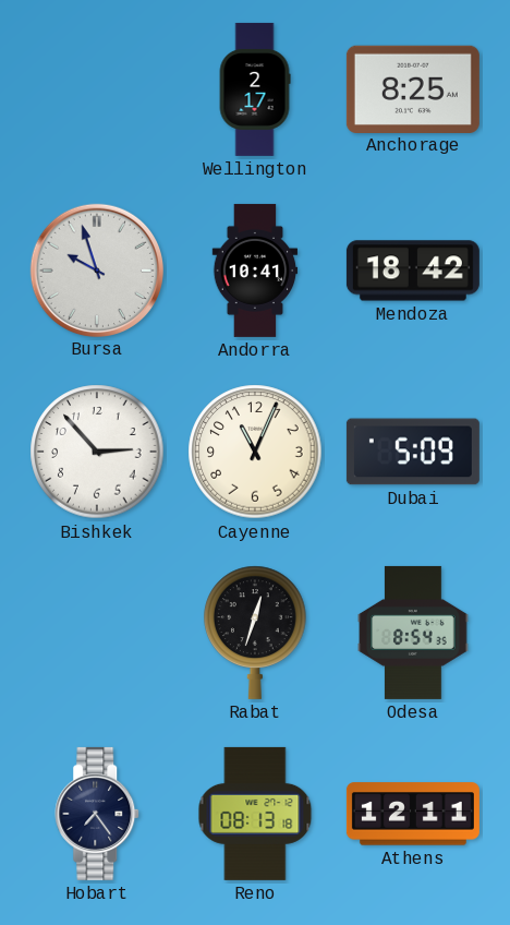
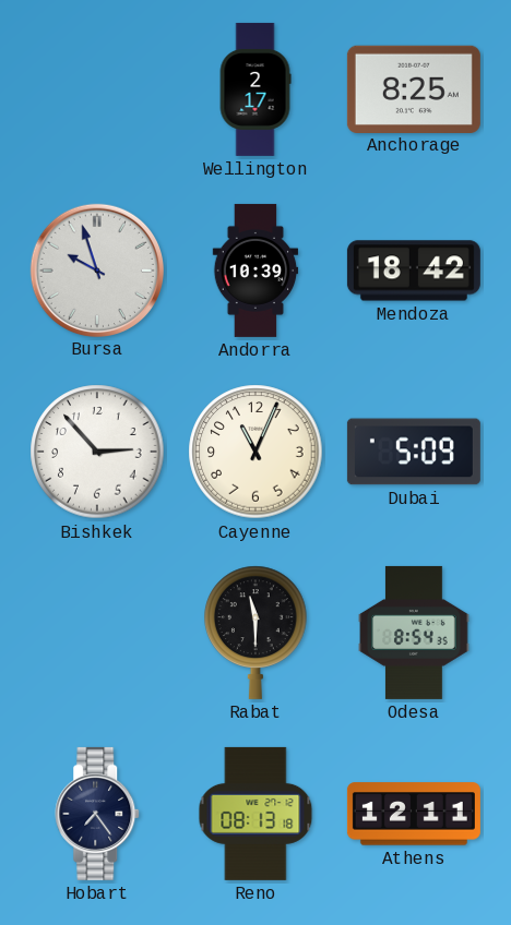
Andorra: 10:41 -> 10:39
Rabat: 12:33 -> 11:30
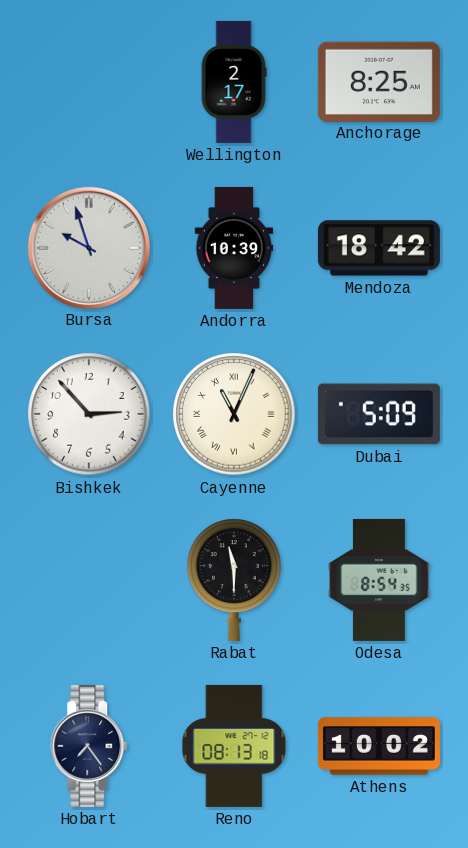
Cayenne numerals: Arabic -> Roman
Athens: 12:11 -> 10:02
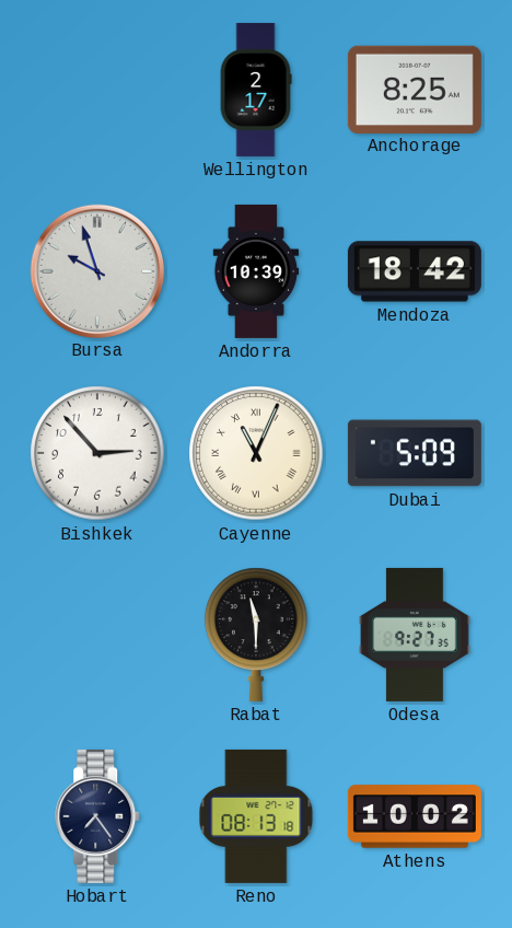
Odesa: 8:54 -> 9:27
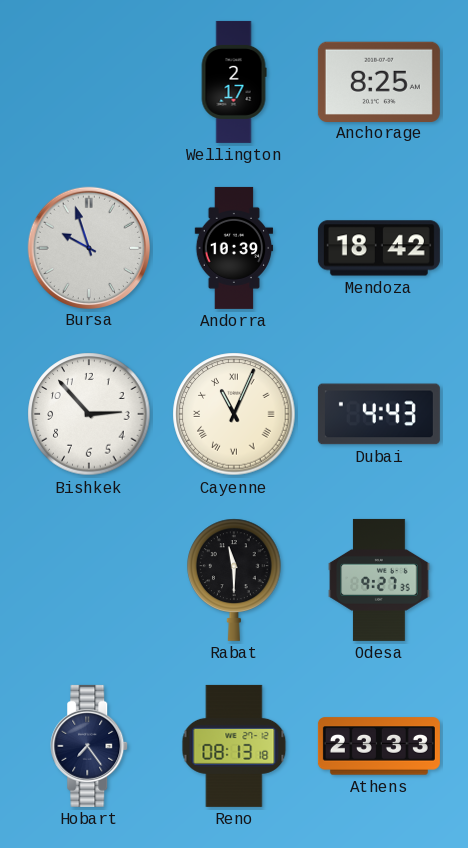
Dubai: 5:09 -> 4:43
Athens: 10:02 -> 23:33
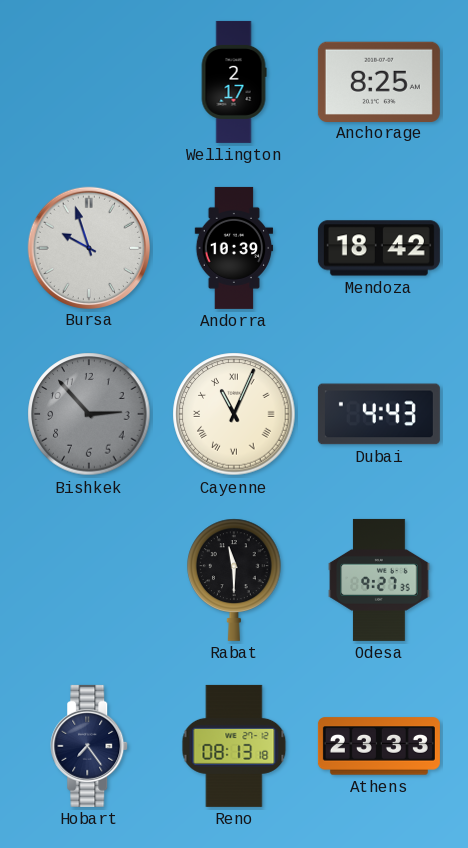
Bishkek dial: white -> grey
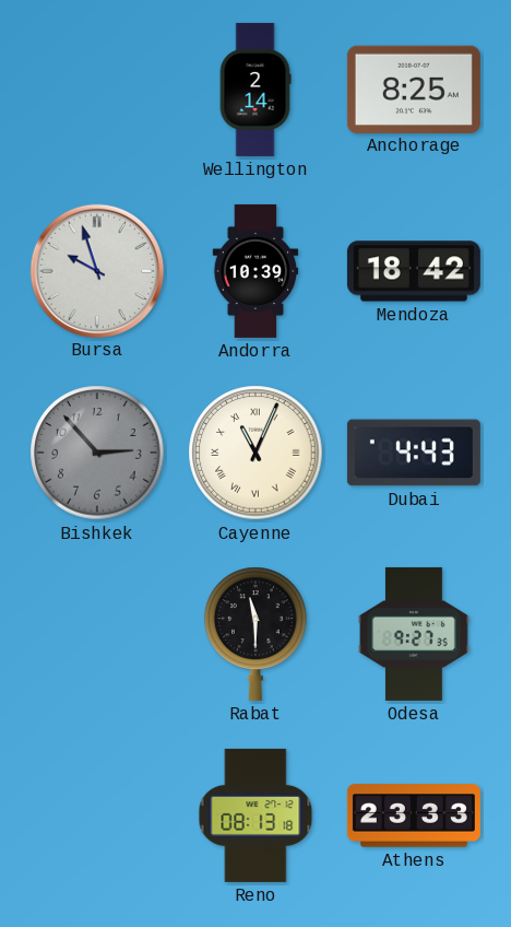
Wellington: 2:17 -> 2:14
Hobart: 7:24 -> none
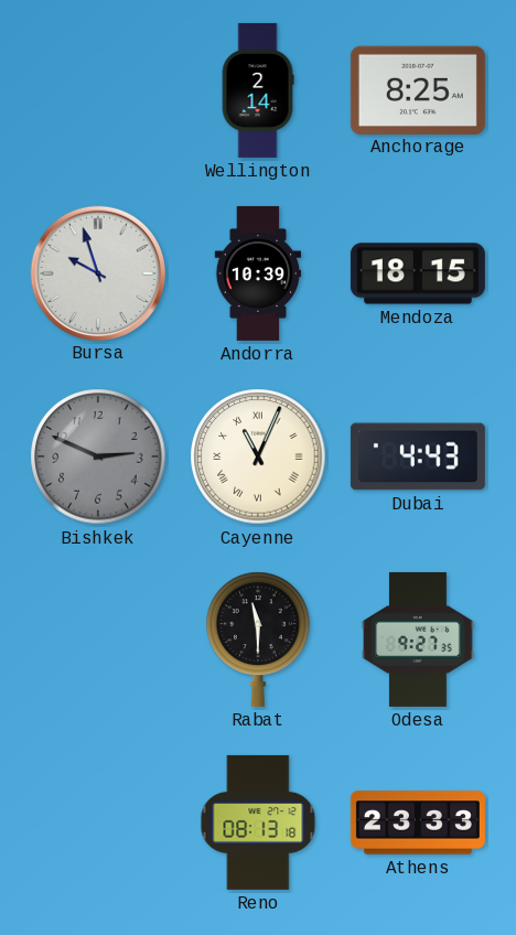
Mendoza: 18:42 -> 18:15
Bishkek: 2:53 -> 2:49
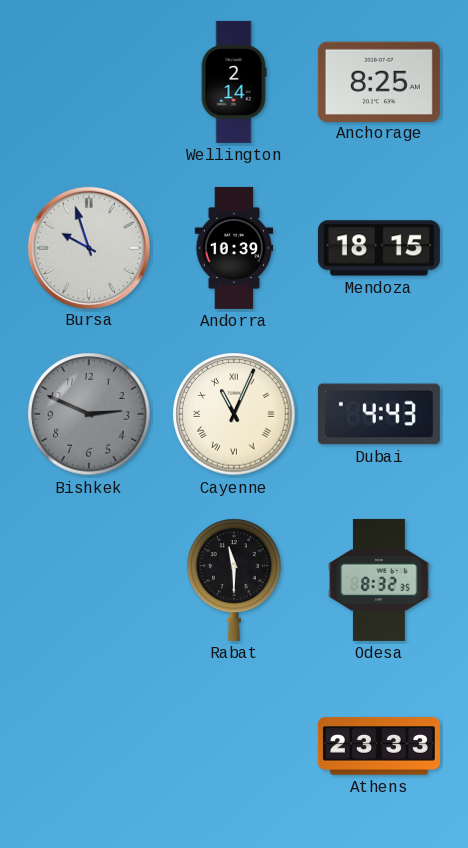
Odesa: 9:27 -> 8:32
Reno: 08:13 -> none
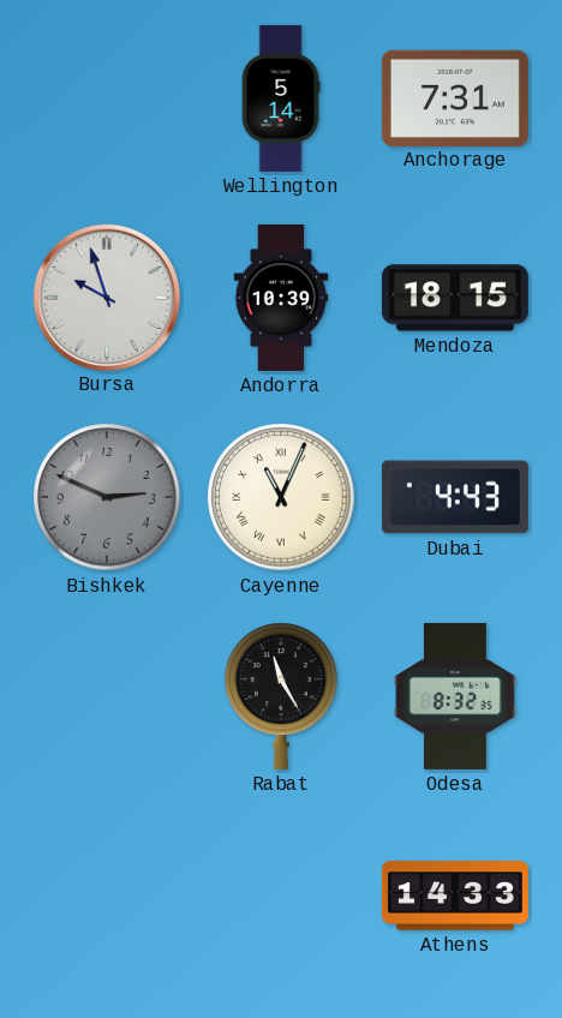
Wellington: 2:14 -> 5:14
Anchorage: 8:25 -> 7:31
Rabat: 11:30 -> 11:25
Athens: 23:33 -> 14:33
